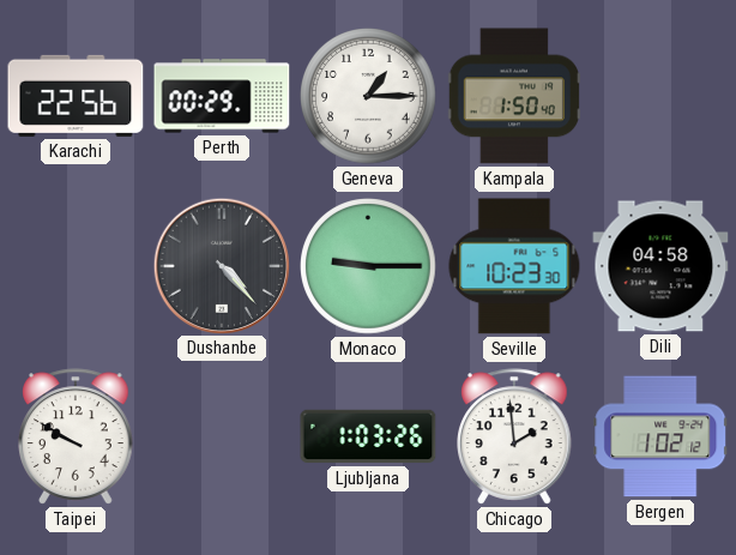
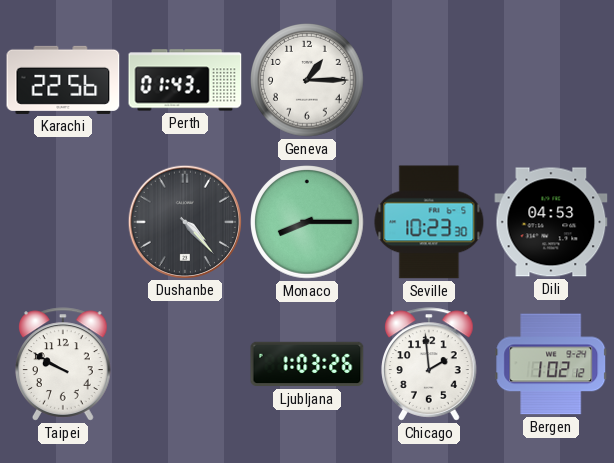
Perth: 00:29 -> 01:43
Kampala: 1:50 -> none
Monaco: 9:15 -> 8:15
Dili: 04:58 -> 04:53
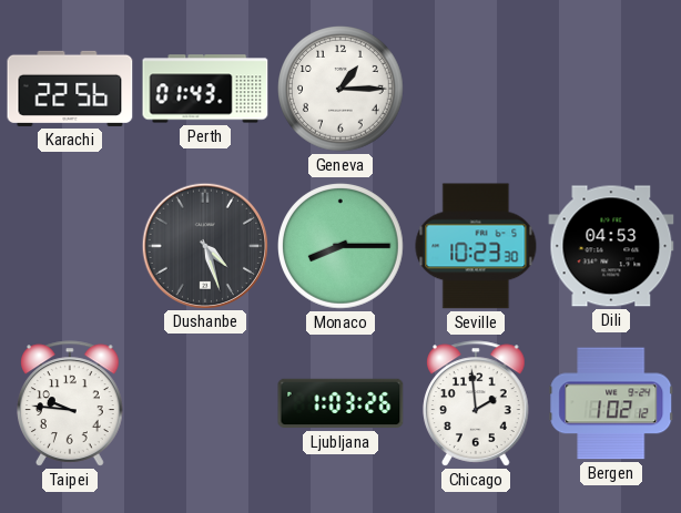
Dushanbe: 4:23 -> 4:27
Taipei: 9:50 -> 9:46
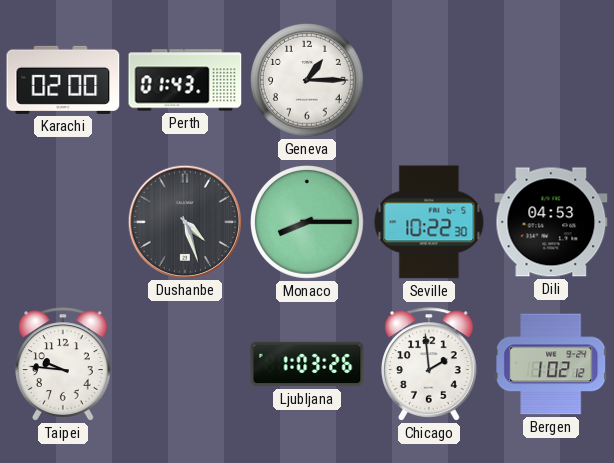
Karachi: 22:56 -> 02:00
Seville: 10:23 -> 10:22
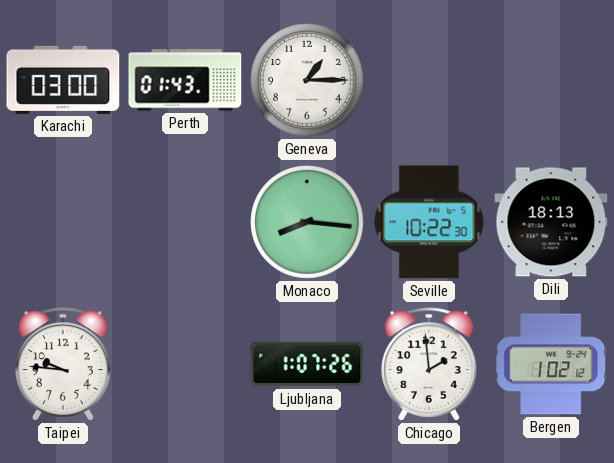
Karachi: 02:00 -> 03:00
Dushanbe: 4:27 -> none
Monaco: 8:15 -> 8:16
Dili: 04:53 -> 18:13
Ljubljana: 1:03 -> 1:07
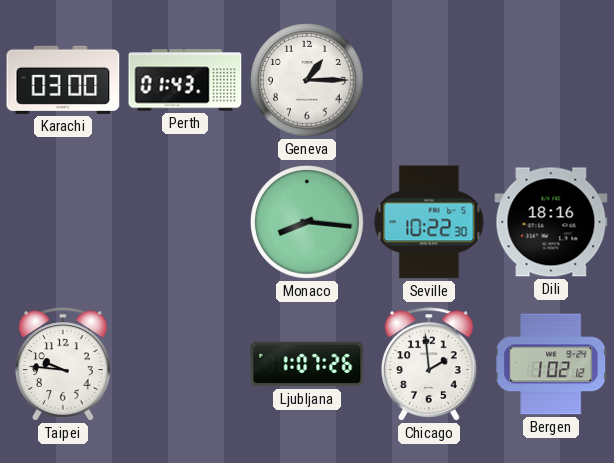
Dili: 18:13 -> 18:16
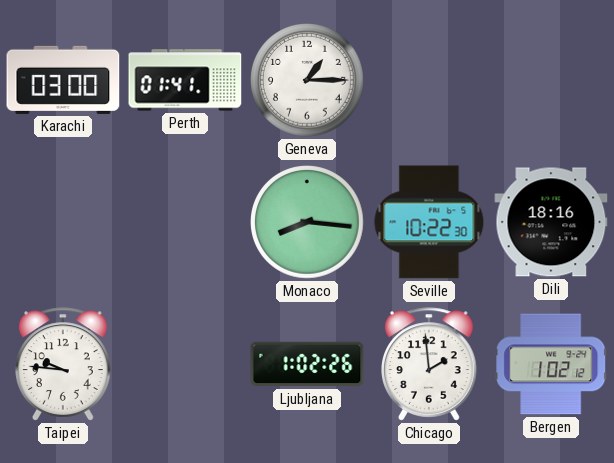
Perth: 01:43 -> 01:41
Ljubljana: 1:07 -> 1:02
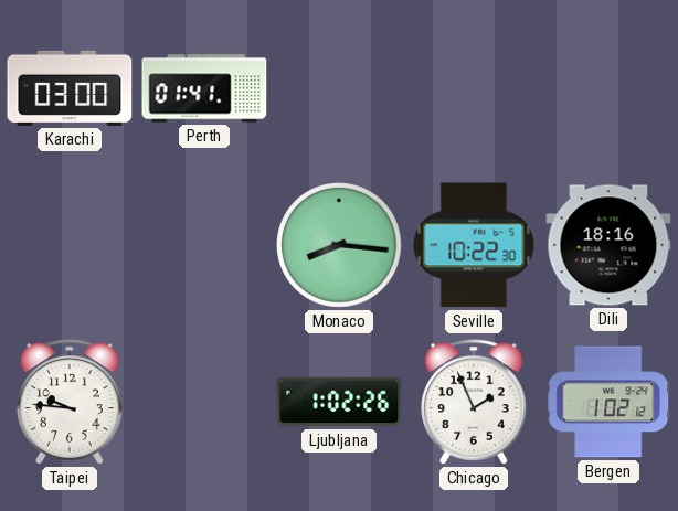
Geneva: 1:15 -> none
Chicago: 1:59 -> 1:56
